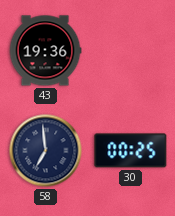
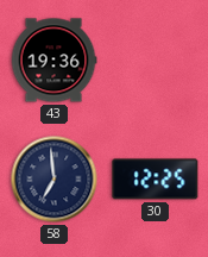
30: 00:25 -> 12:25
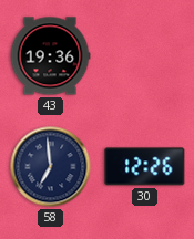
30: 12:25 -> 12:26
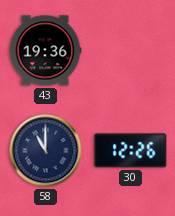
58: 6:59 -> 11:00
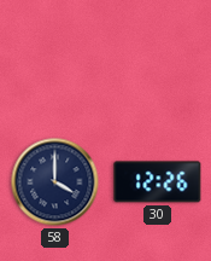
43: 19:36 -> none
58: 11:00 -> 4:00
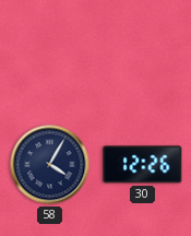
58: 4:00 -> 4:05
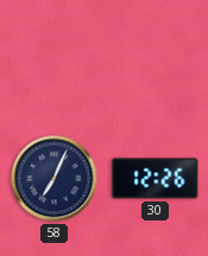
58: 4:05 -> 7:04
